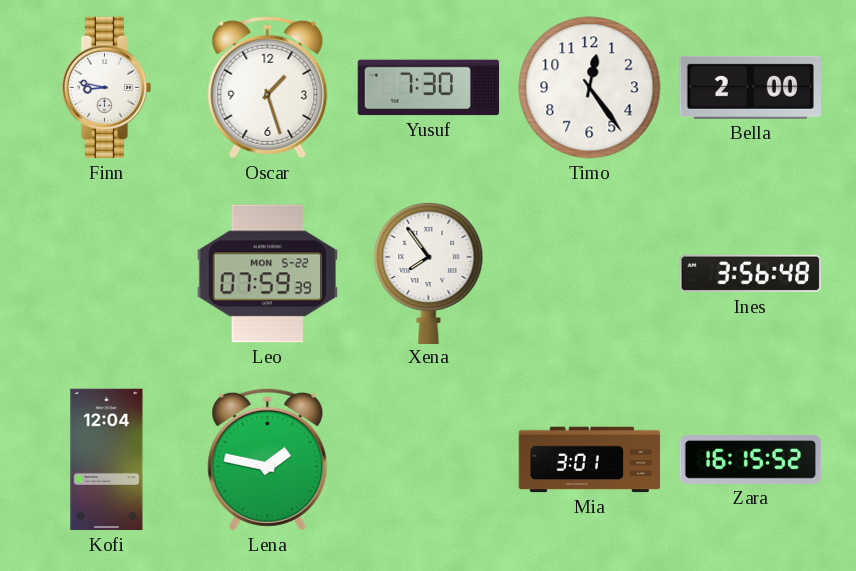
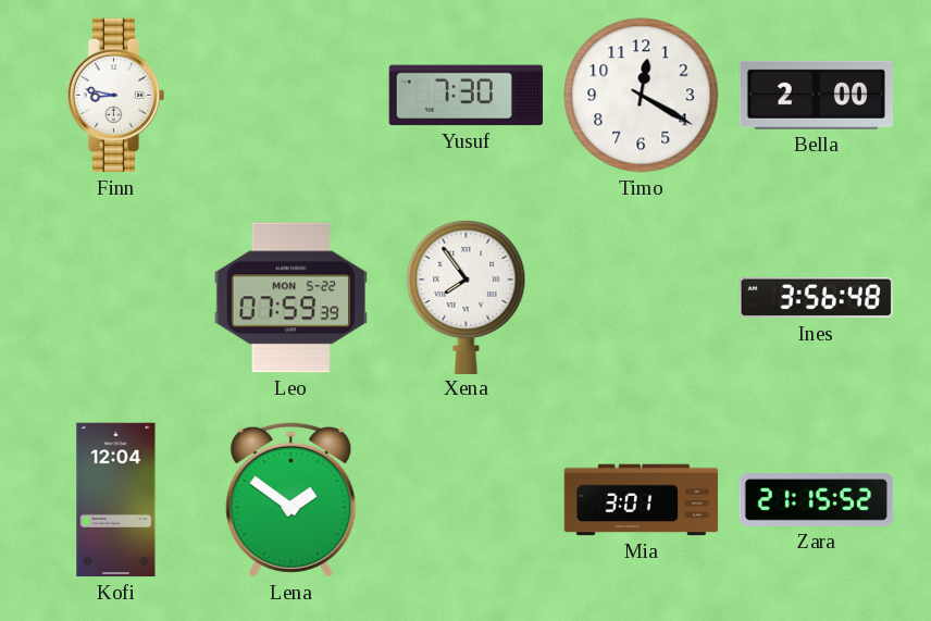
Oscar: 1:27 -> none
Timo: 12:24 -> 12:20
Lena: 1:47 -> 1:51
Zara: 16:15 -> 21:15
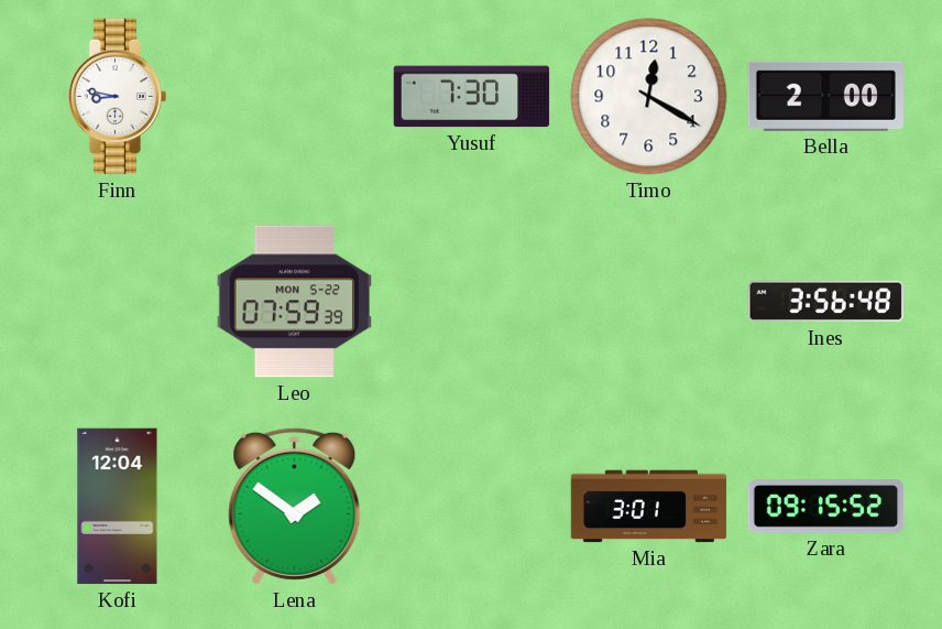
Xena: 7:54 -> none
Zara: 21:15 -> 09:15
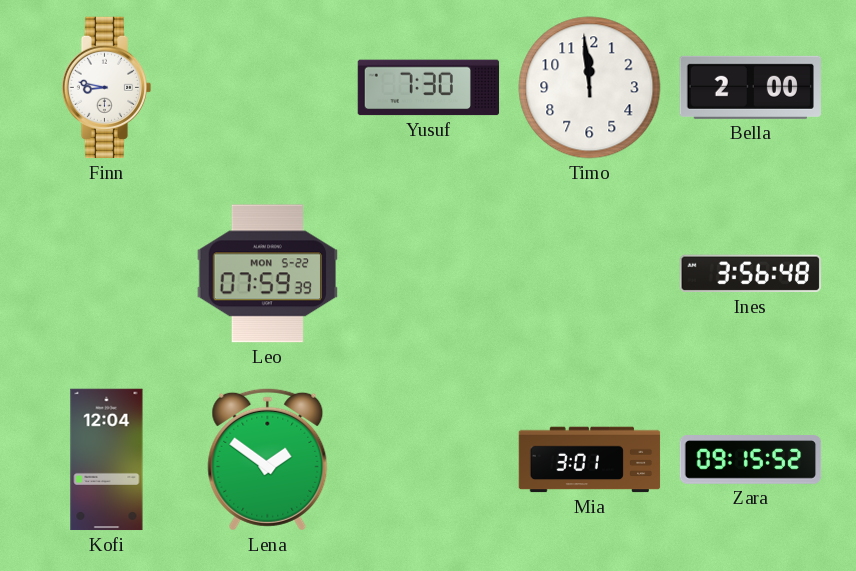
Timo: 12:20 -> 11:59
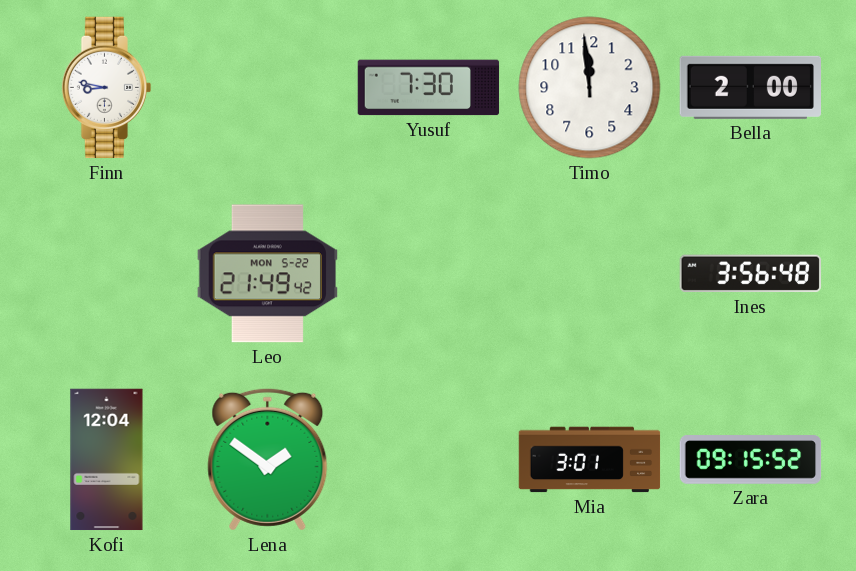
Leo: 07:59 -> 21:49
